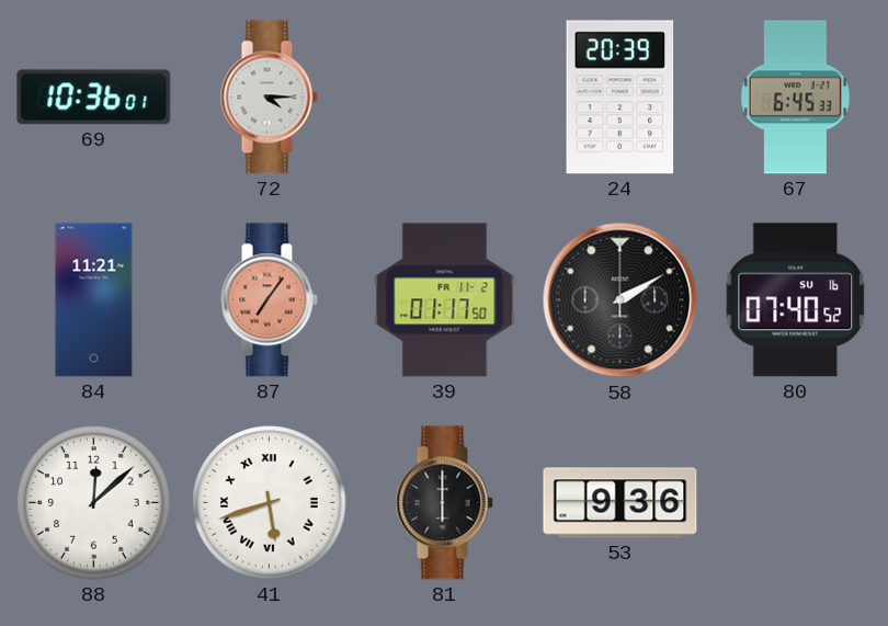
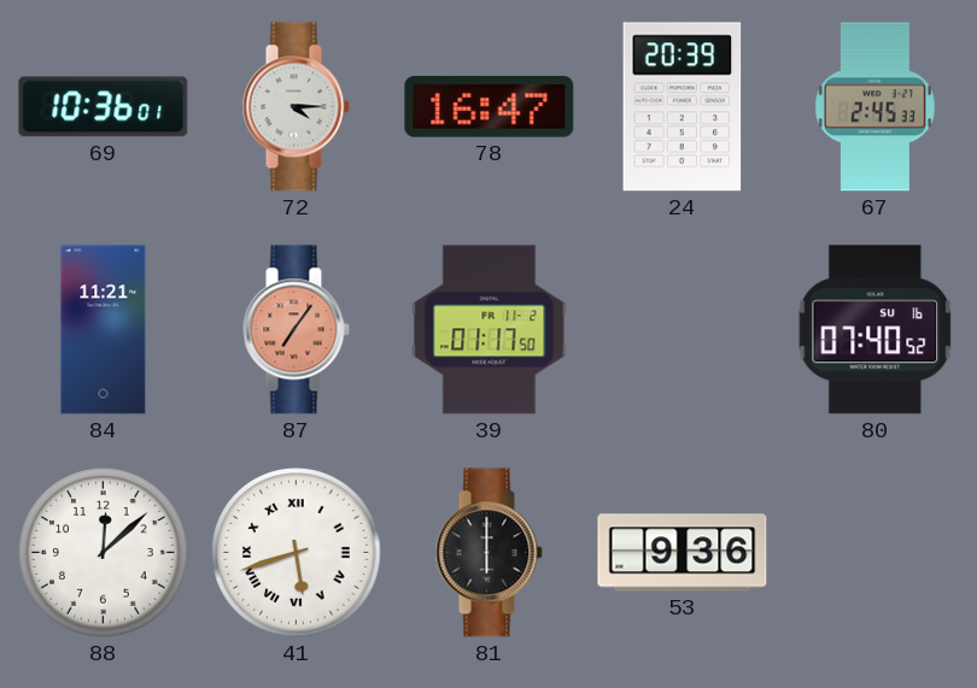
78: none -> 16:47
67: 6:45 -> 2:45
58: 2:10 -> none
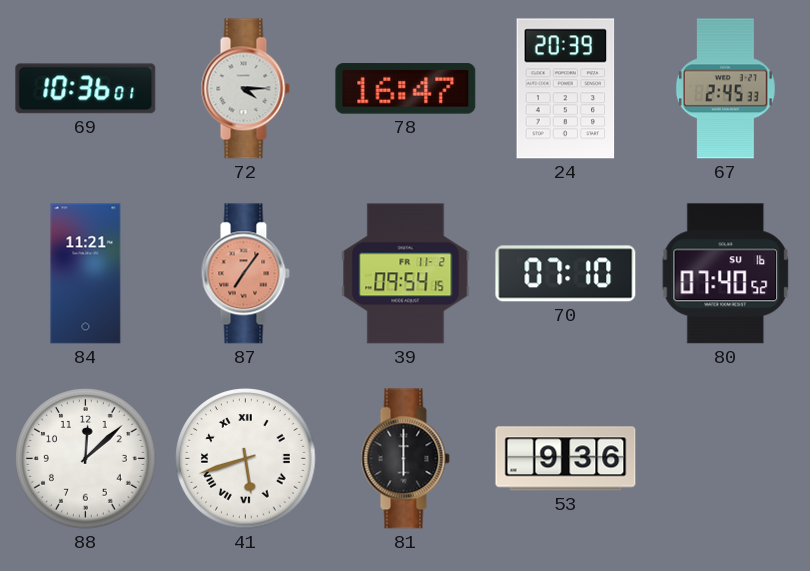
39: 01:17 -> 09:54
70: none -> 07:10
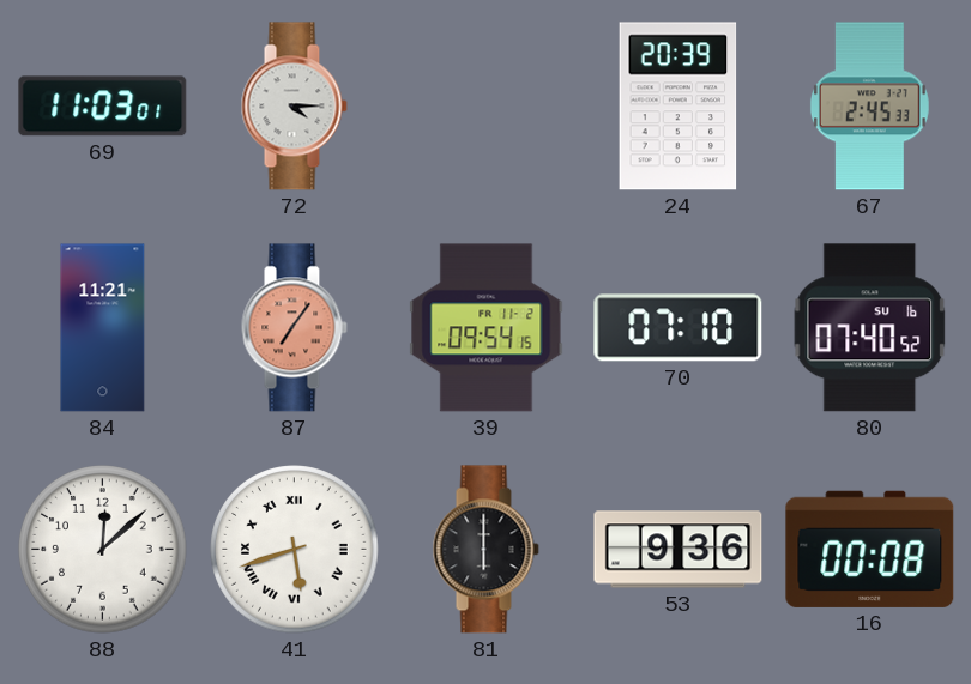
69: 10:36 -> 11:03
78: 16:47 -> none
16: none -> 00:08
